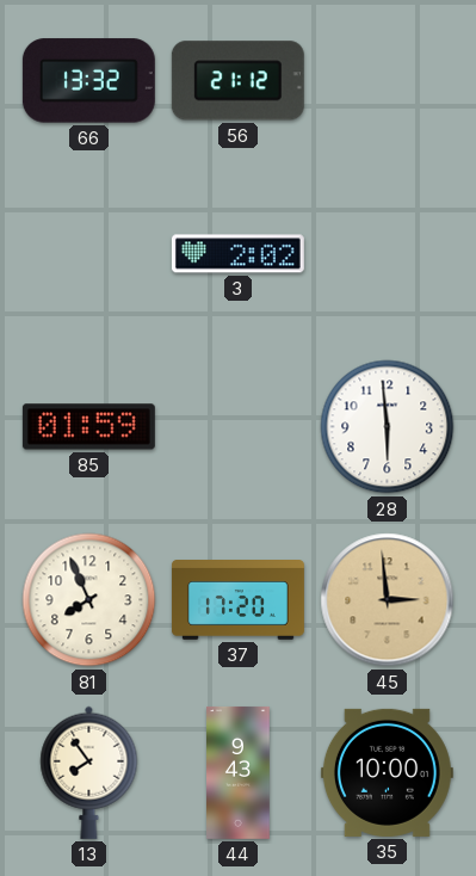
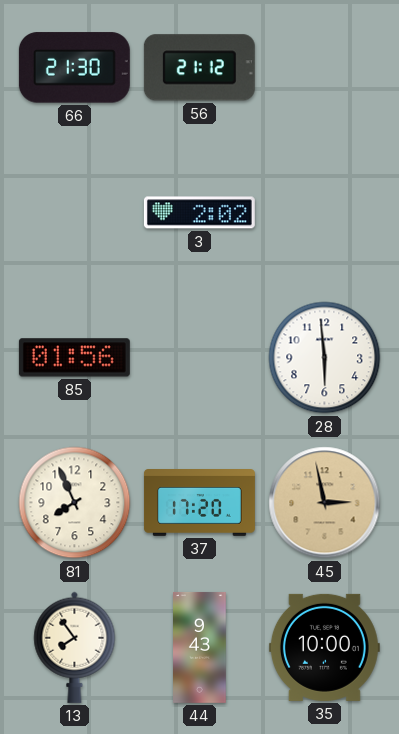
66: 13:32 -> 21:30
85: 01:59 -> 01:56
45: 2:59 -> 2:58
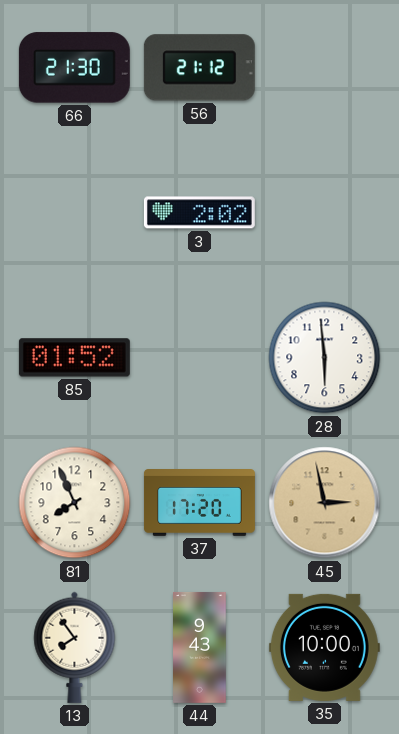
85: 01:56 -> 01:52
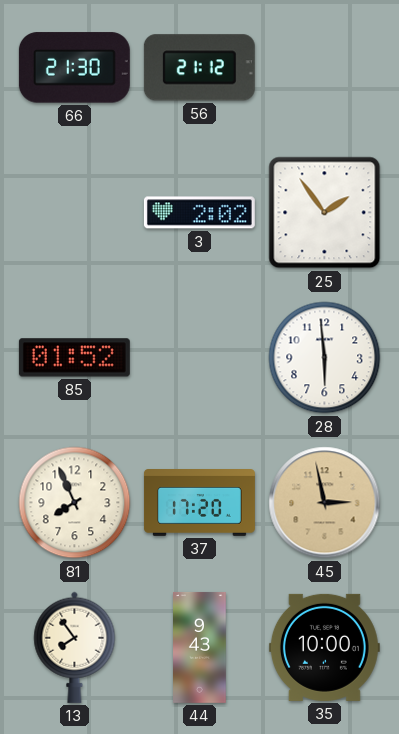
25: none -> 1:54
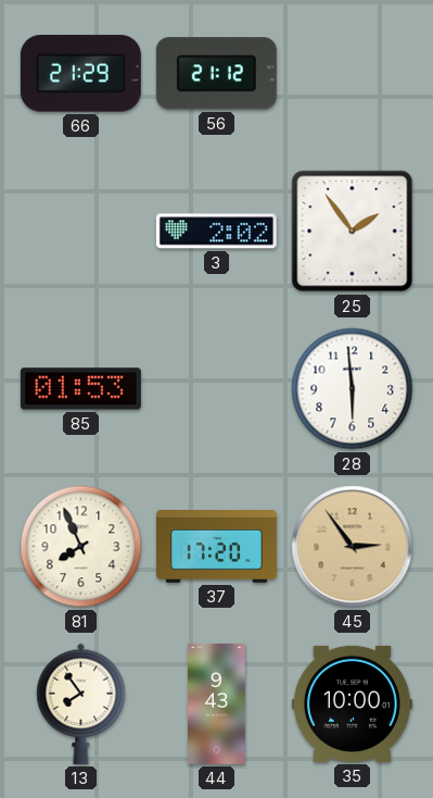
66: 21:30 -> 21:29
85: 01:52 -> 01:53
45: 2:58 -> 2:54
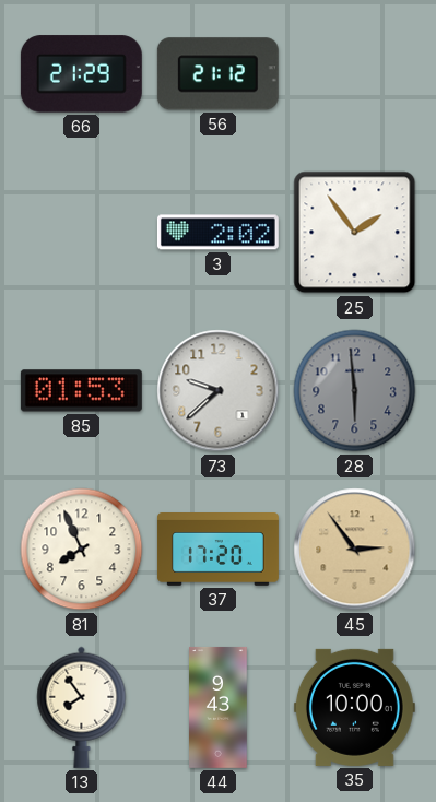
73: none -> 9:38
28 dial: white -> grey
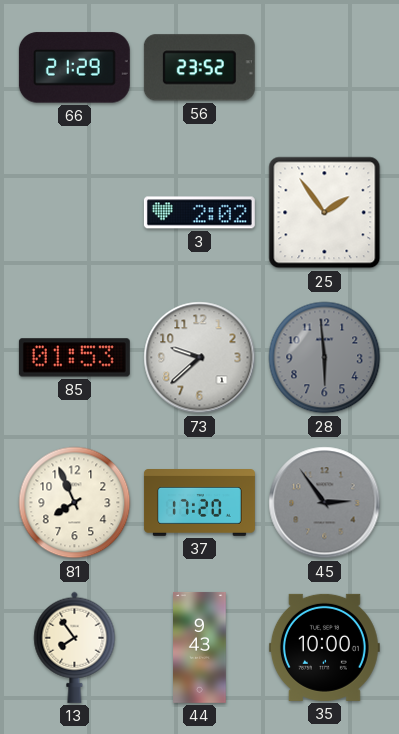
56: 21:12 -> 23:52
45 dial: champagne -> grey
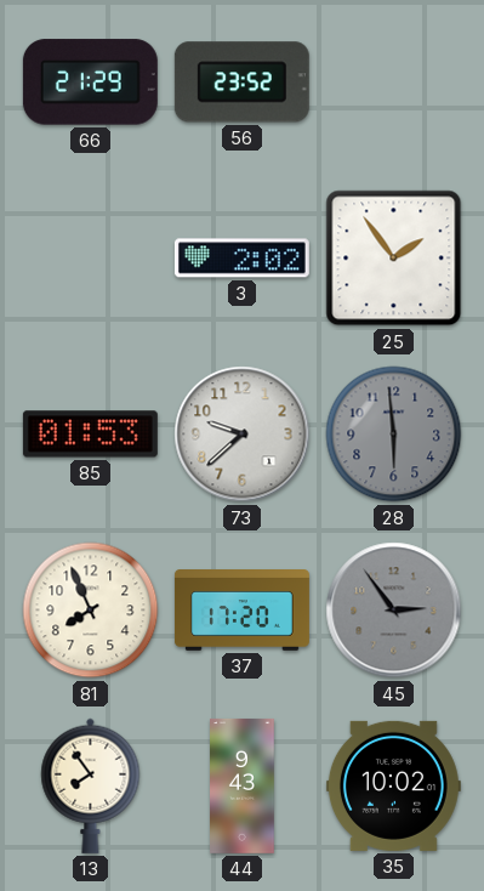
35: 10:00 -> 10:02
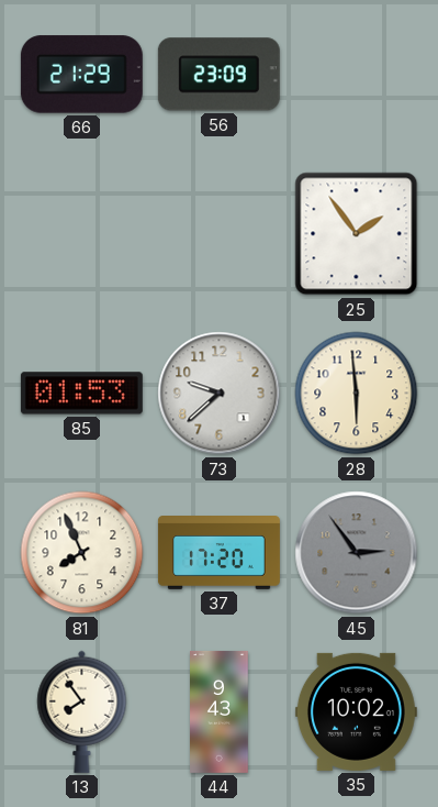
56: 23:52 -> 23:09
3: 2:02 -> none
28 dial: grey -> cream
